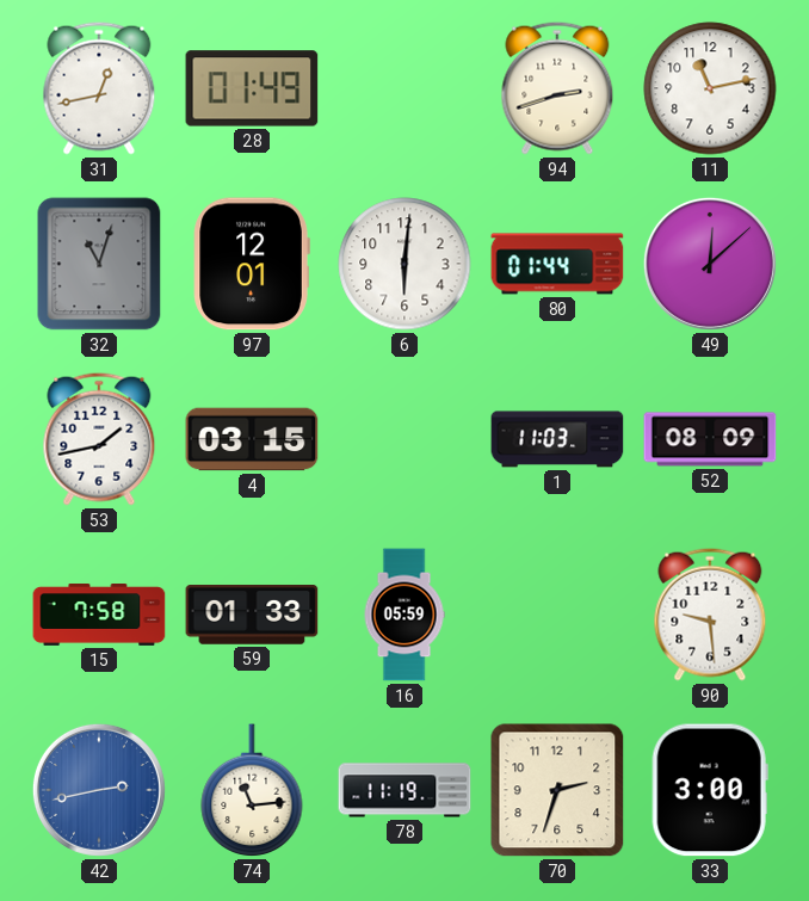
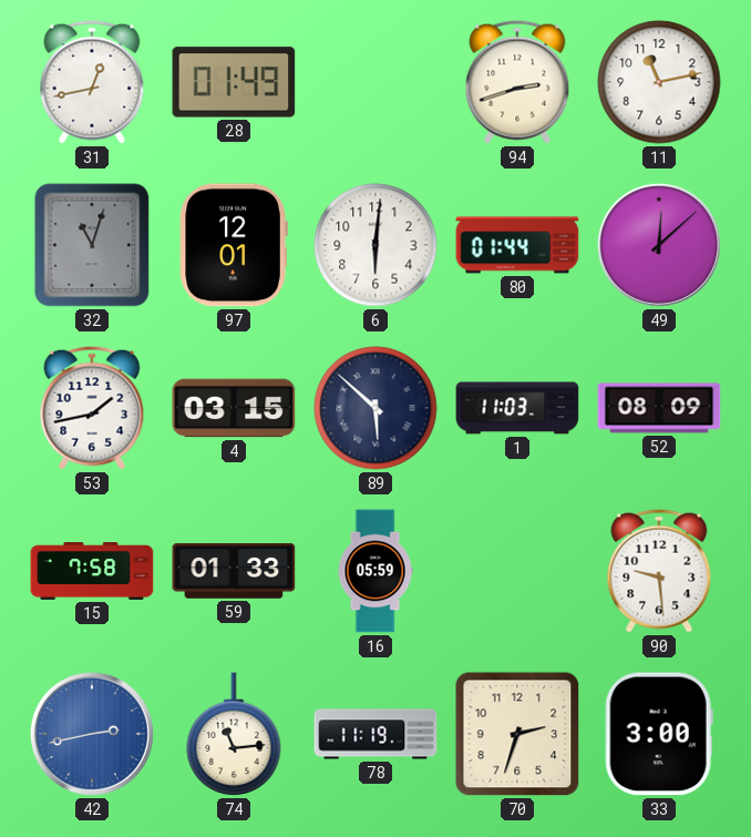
89: none -> 5:52
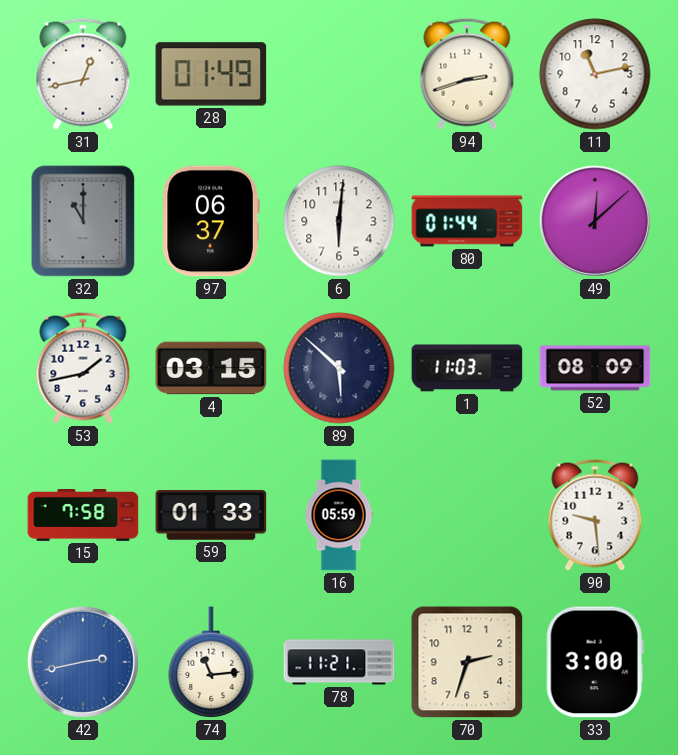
32: 11:03 -> 11:00
97: 12:01 -> 06:37
78: 11:19 -> 11:21
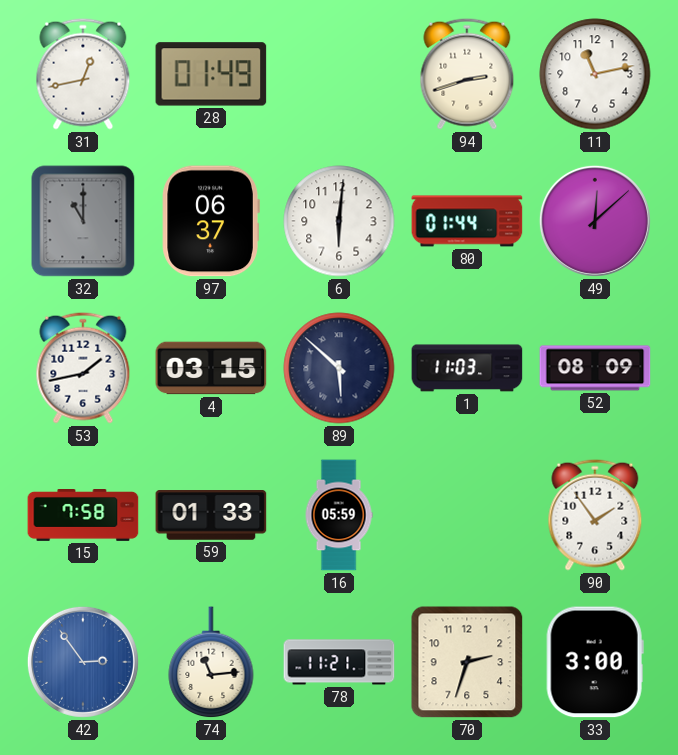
90: 9:29 -> 1:54
42: 2:43 -> 2:54
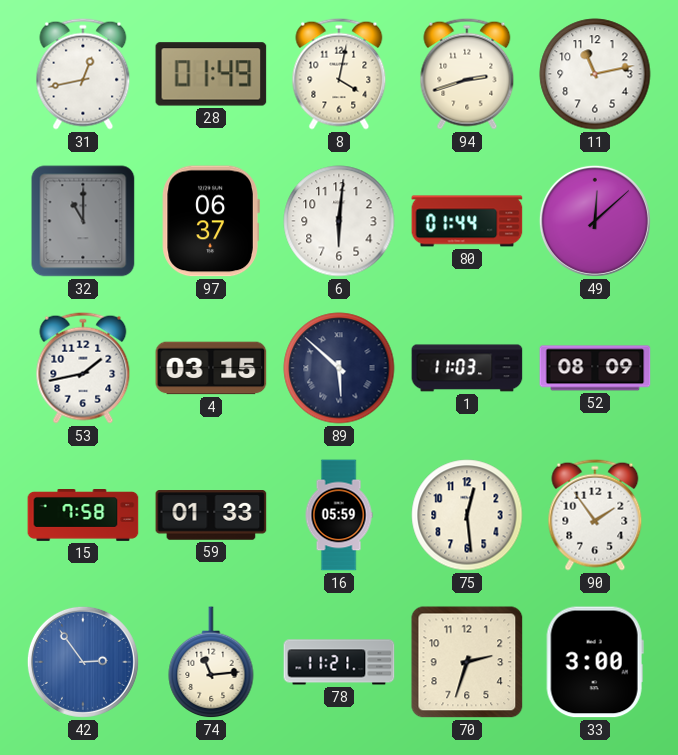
8: none -> 4:02
75: none -> 12:29
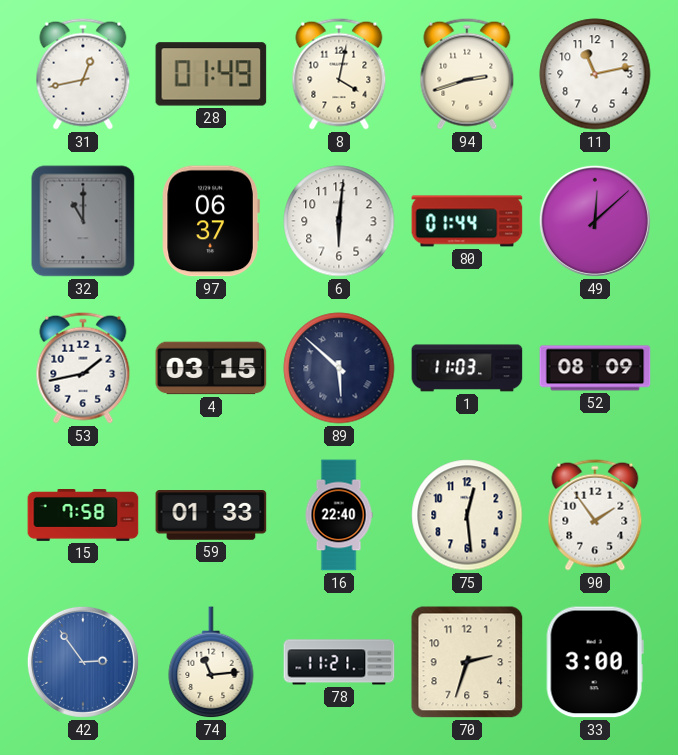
16: 05:59 -> 22:40
